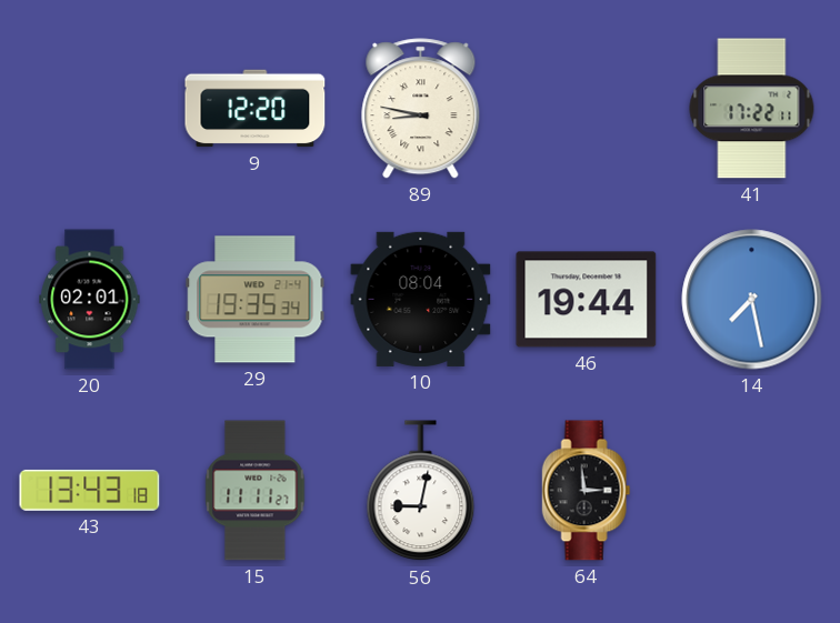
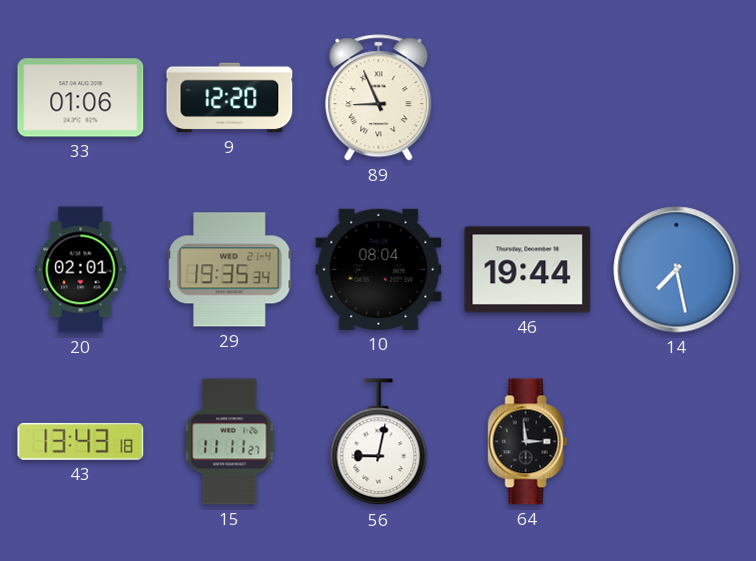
33: none -> 01:06
89: 8:47 -> 8:56
41: 17:22 -> none
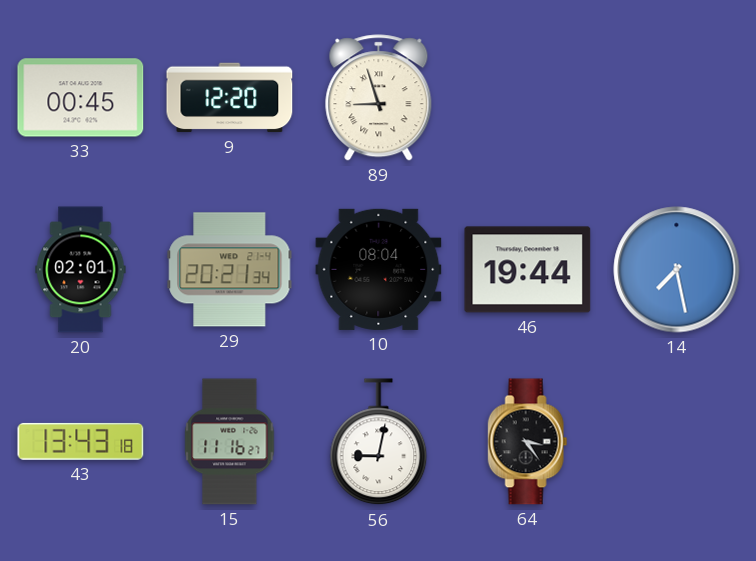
33: 01:06 -> 00:45
89: 8:56 -> 8:57
29: 19:35 -> 20:21
15: 11:11 -> 11:16
64: 2:59 -> 3:24
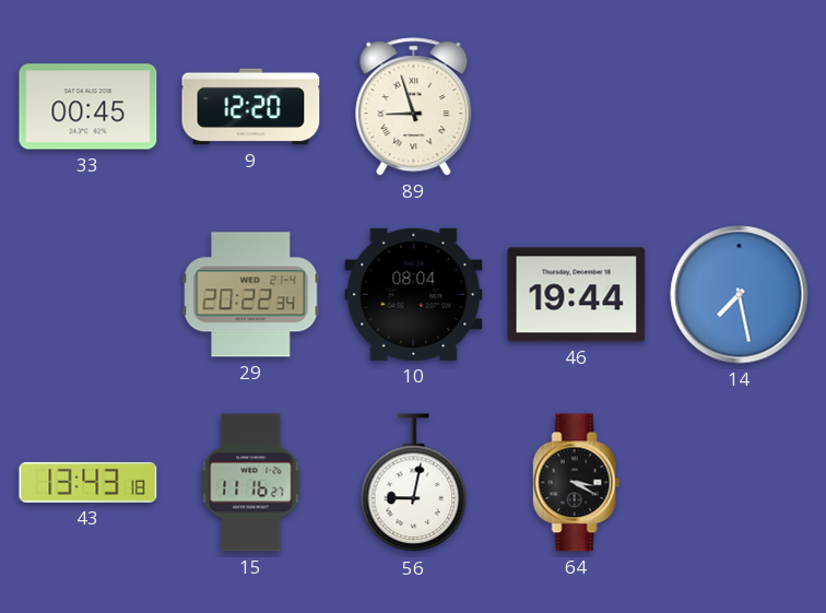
20: 02:01 -> none
29: 20:21 -> 20:22
64: 3:24 -> 3:20
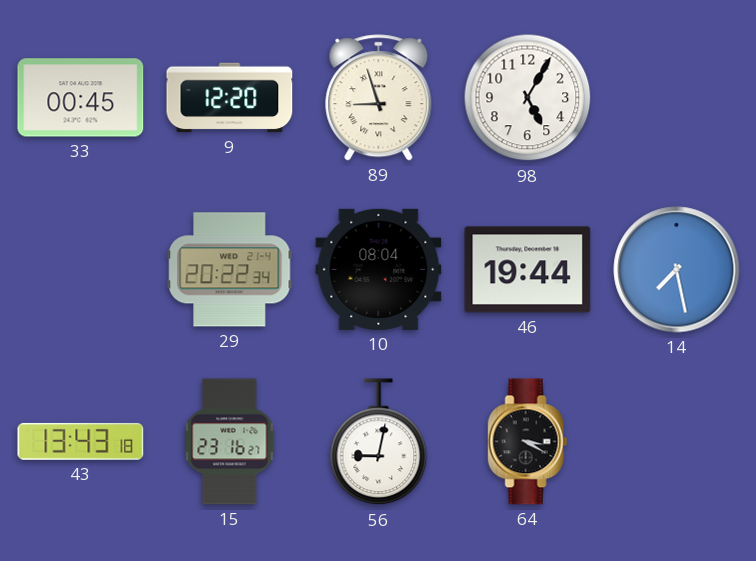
98: none -> 5:05
15: 11:16 -> 23:16
